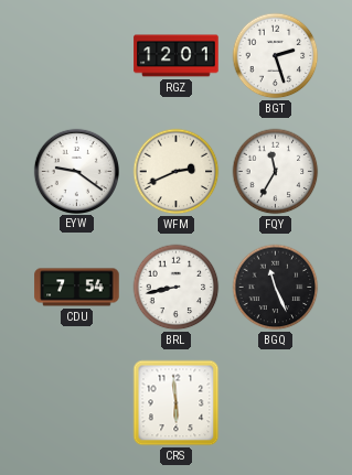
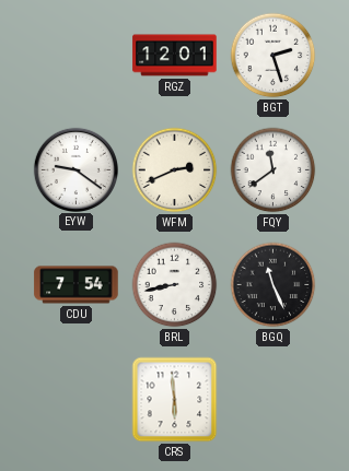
FQY: 11:35 -> 11:39
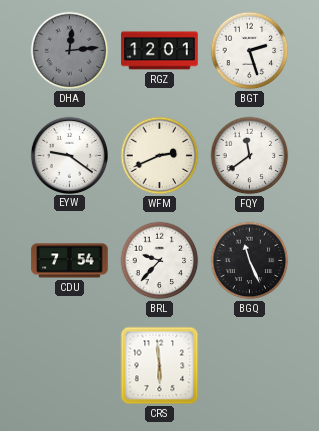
DHA: none -> 12:14
BRL: 8:43 -> 9:37
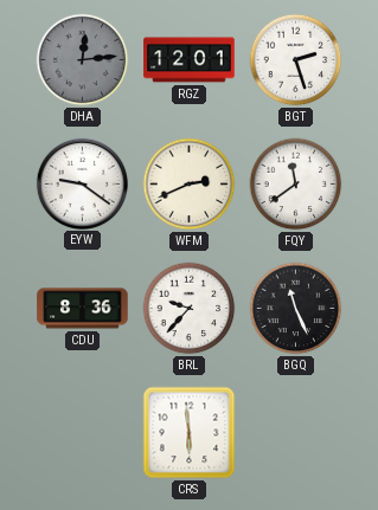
CDU: 7:54 -> 8:36
